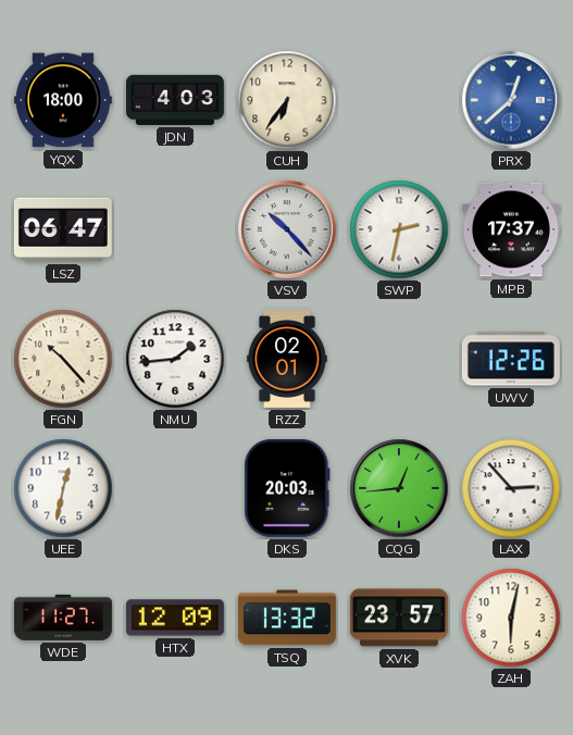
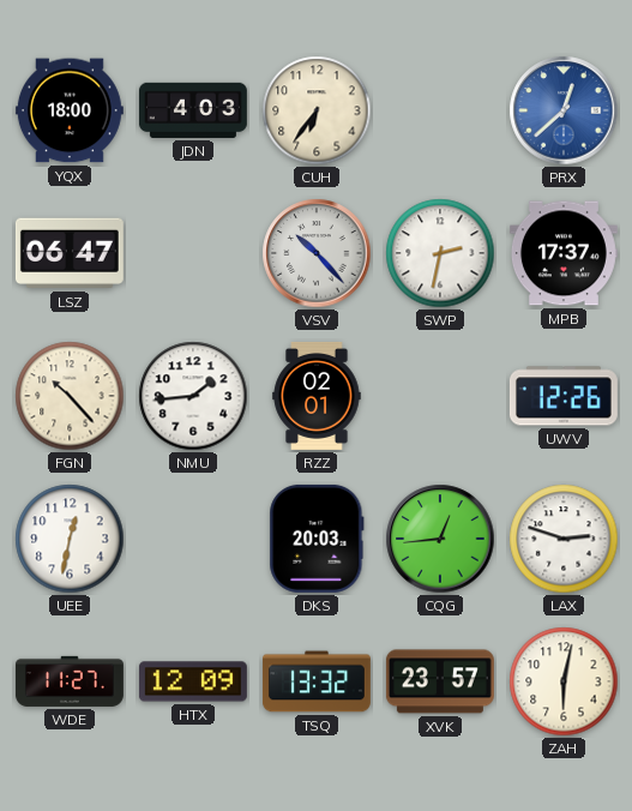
LAX: 2:53 -> 2:48
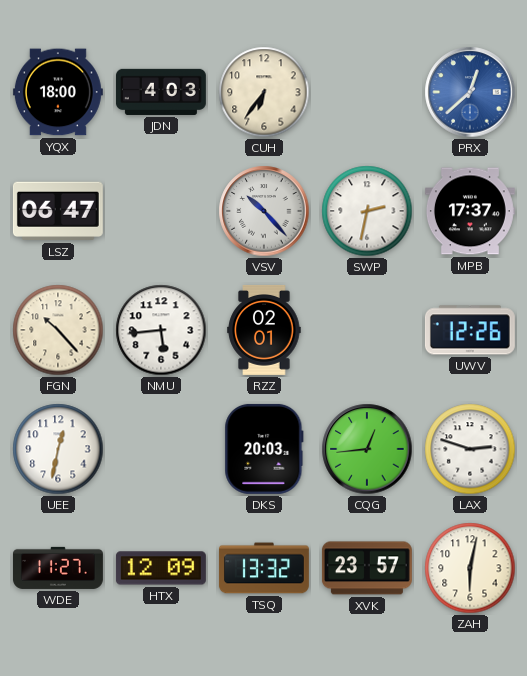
NMU: 1:44 -> 5:44
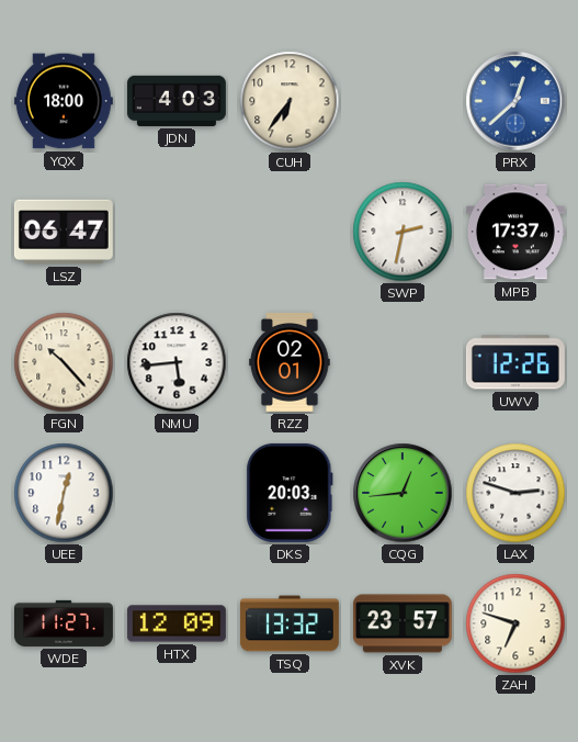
VSV: 10:23 -> none
ZAH: 6:02 -> 6:48
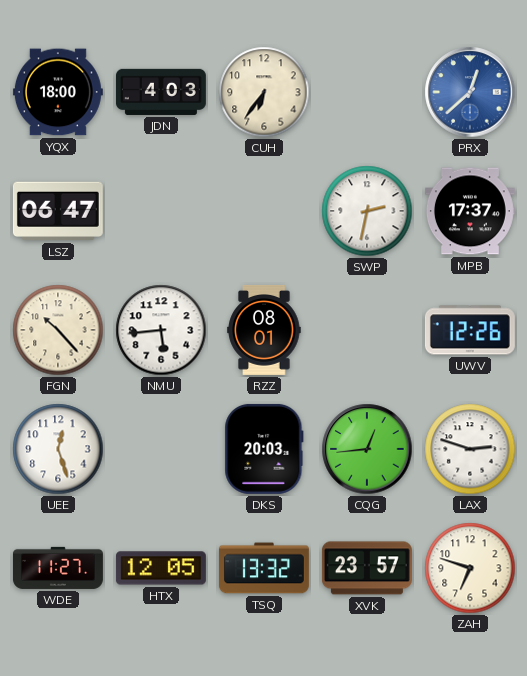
RZZ: 02:01 -> 08:01
UEE: 12:32 -> 12:27
HTX: 12:09 -> 12:05
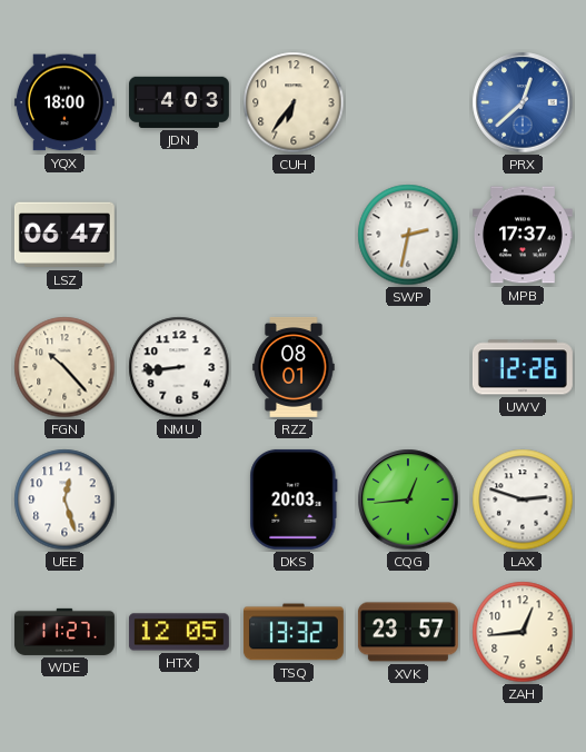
NMU: 5:44 -> 8:44
ZAH: 6:48 -> 12:44
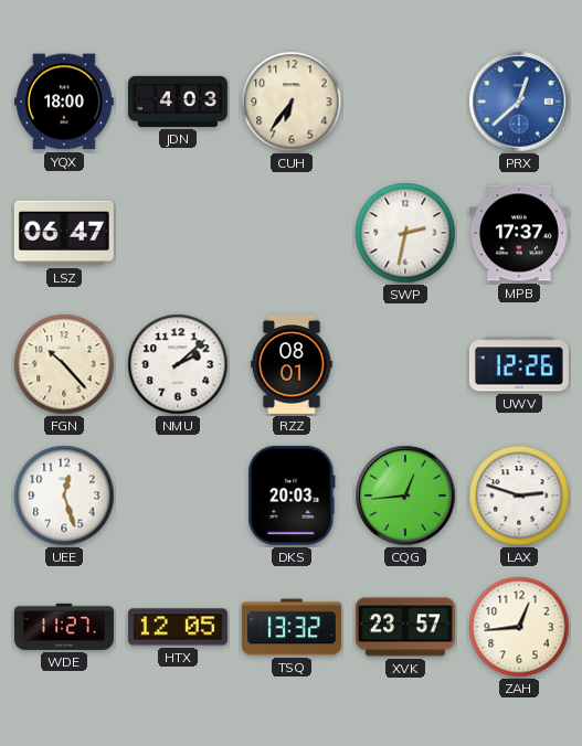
NMU: 8:44 -> 2:08
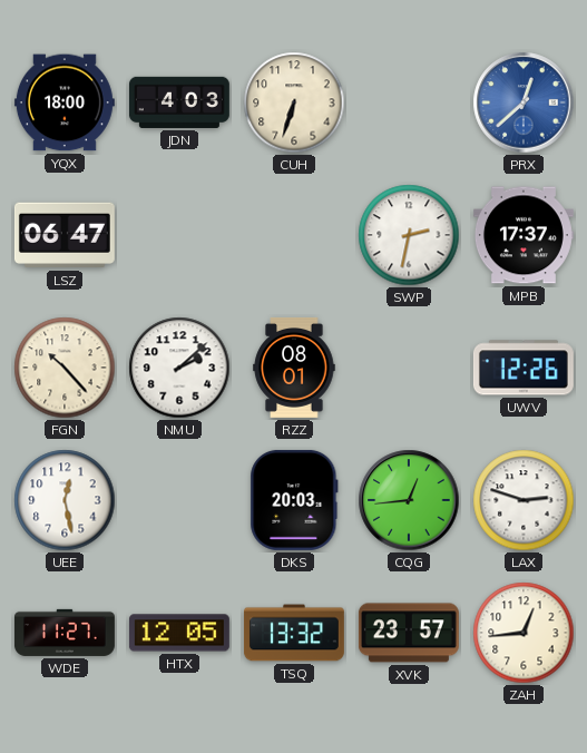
CUH: 6:36 -> 6:33
UEE: 12:27 -> 12:28
